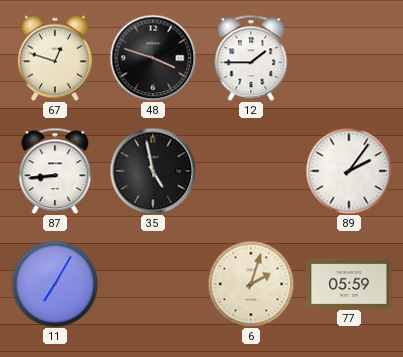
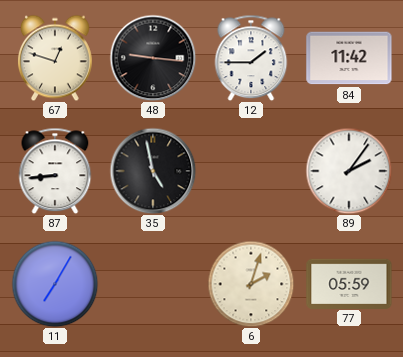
48: 3:48 -> 9:16
84: none -> 11:42
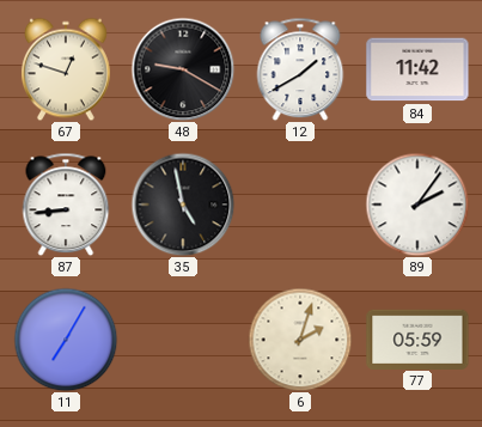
48: 9:16 -> 9:20
12: 1:45 -> 1:40
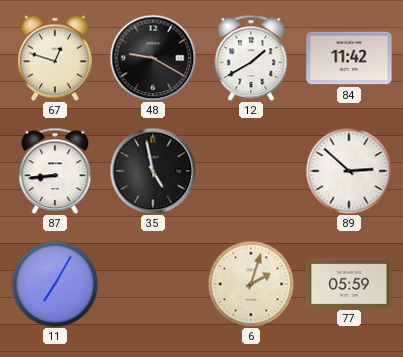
89: 2:06 -> 2:52
